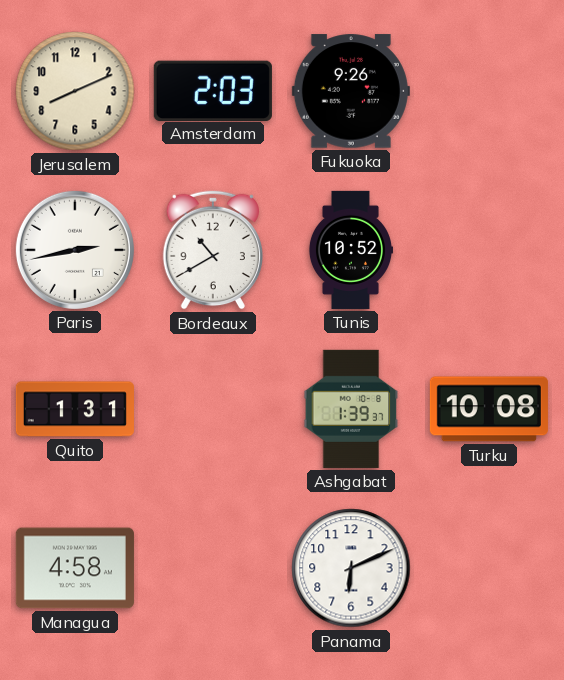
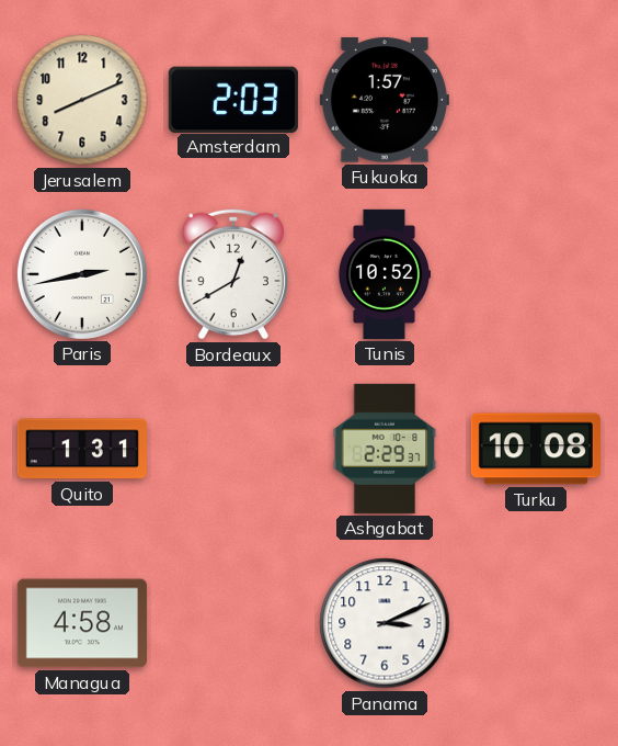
Fukuoka: 9:26 -> 1:57
Bordeaux: 10:40 -> 12:40
Ashgabat: 1:39 -> 2:29
Panama: 6:11 -> 3:11
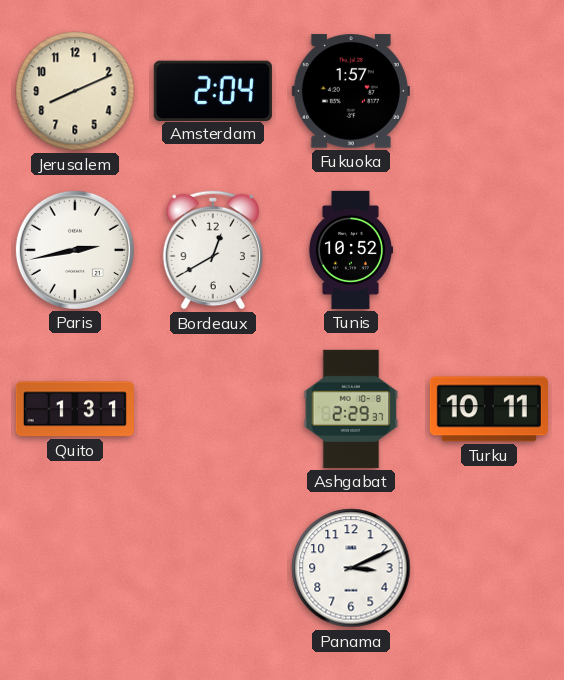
Amsterdam: 2:03 -> 2:04
Turku: 10:08 -> 10:11
Managua: 4:58 -> none
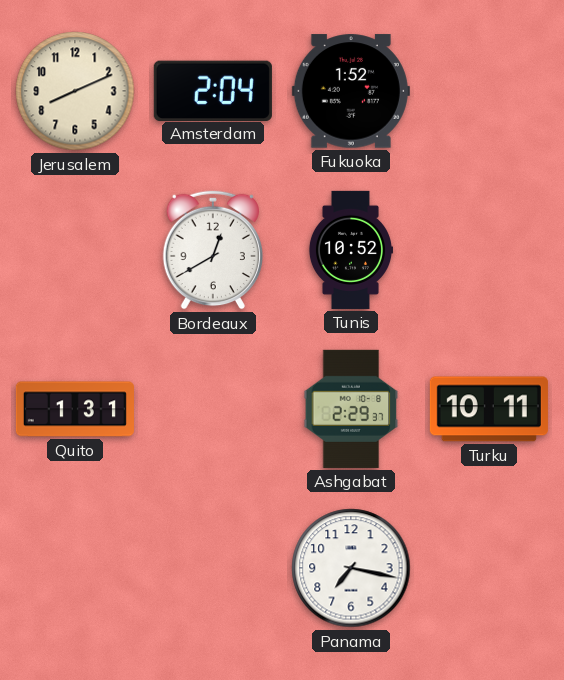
Fukuoka: 1:57 -> 1:52
Paris: 2:43 -> none
Panama: 3:11 -> 7:17
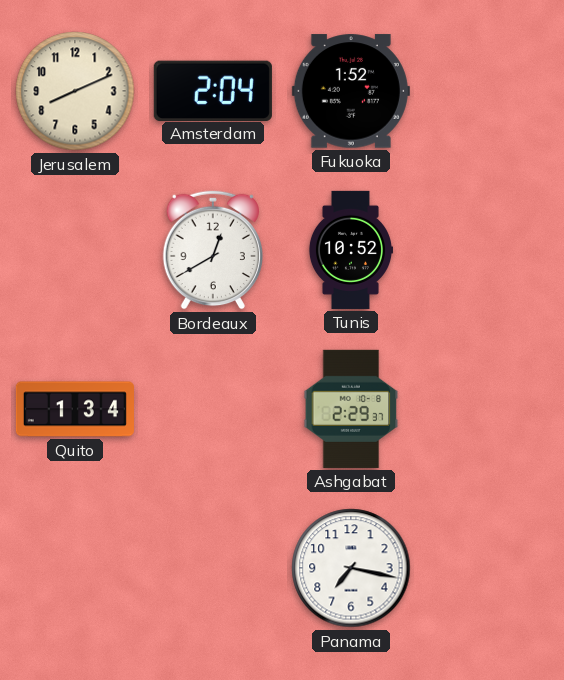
Quito: 1:31 -> 1:34
Turku: 10:11 -> none
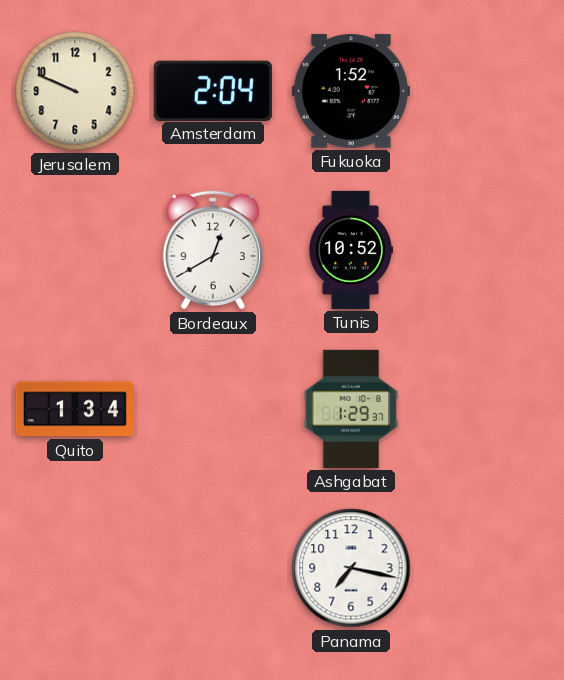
Jerusalem: 8:11 -> 9:49
Ashgabat: 2:29 -> 1:29
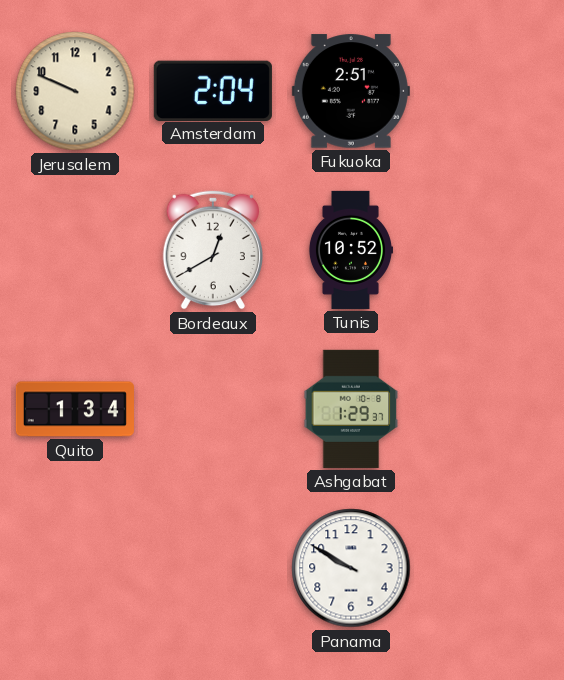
Fukuoka: 1:52 -> 2:51
Panama: 7:17 -> 9:50
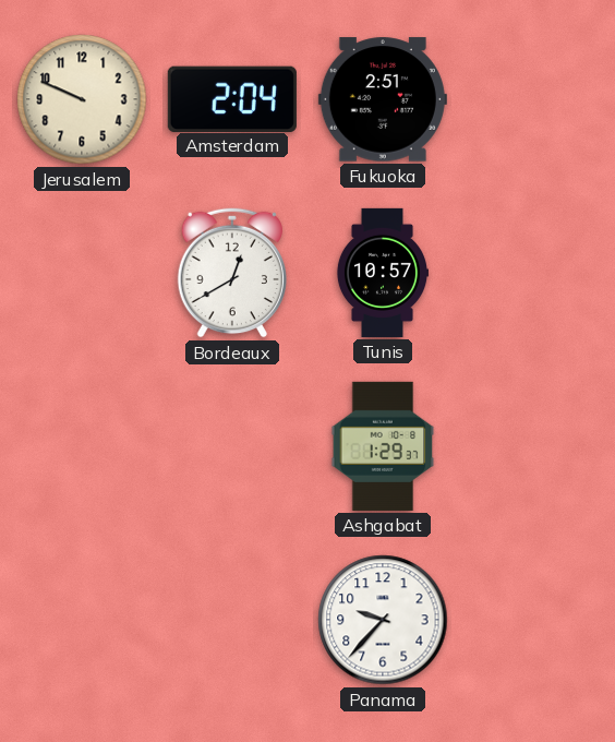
Tunis: 10:52 -> 10:57
Quito: 1:34 -> none
Panama: 9:50 -> 9:37
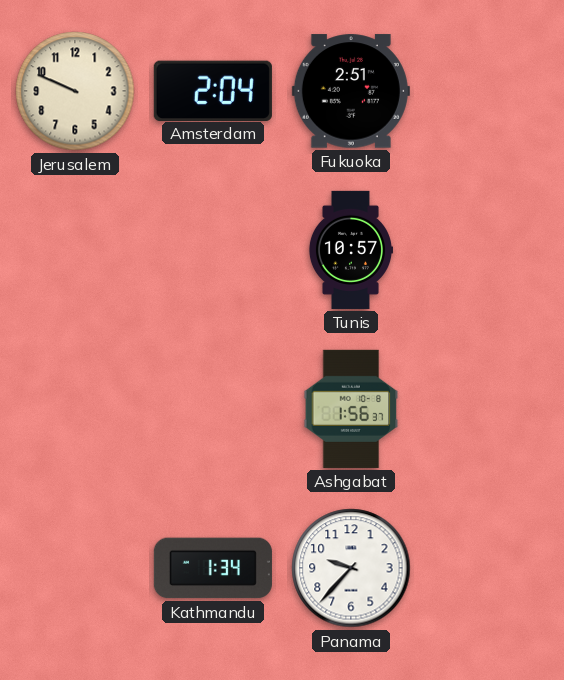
Bordeaux: 12:40 -> none
Ashgabat: 1:29 -> 1:56
Kathmandu: none -> 1:34
